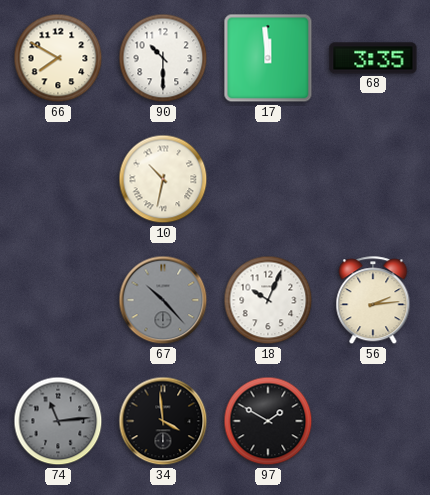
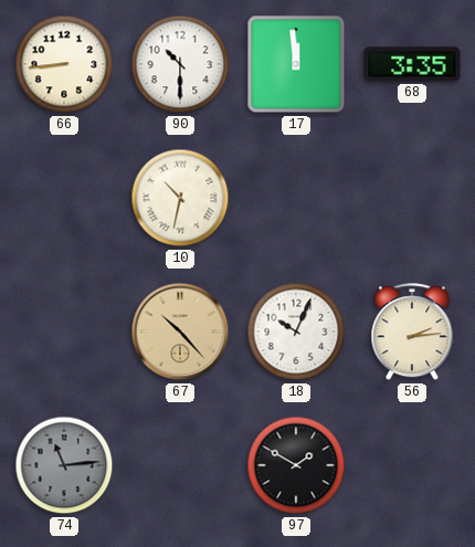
66: 7:50 -> 8:44
67 dial: grey -> champagne
34: 3:59 -> none
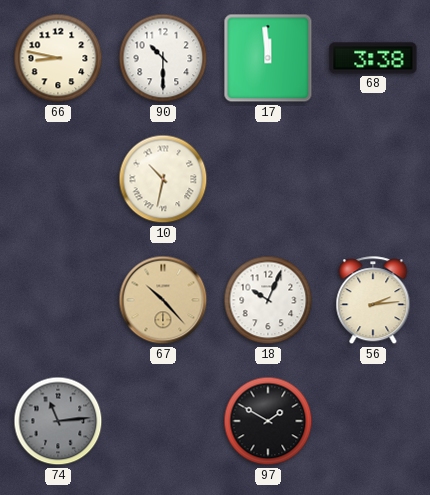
66: 8:44 -> 8:47
68: 3:35 -> 3:38
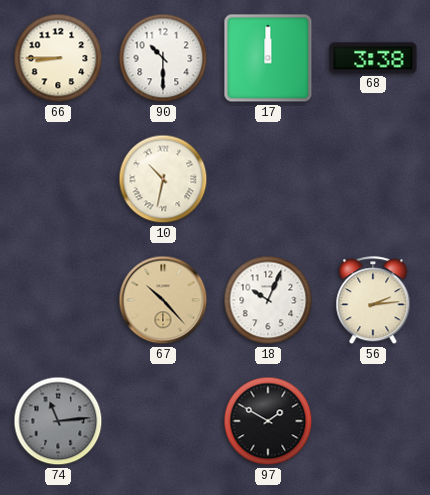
66: 8:47 -> 8:45
17: 11:59 -> 12:00
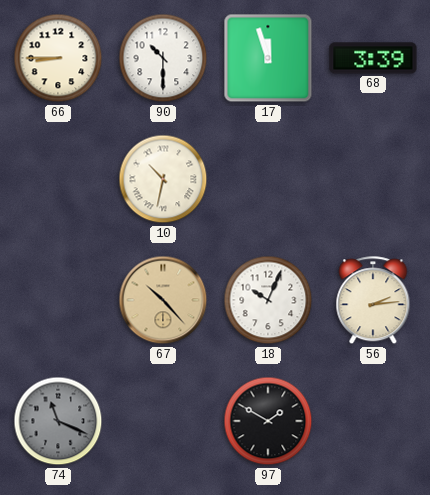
17: 12:00 -> 11:57
68: 3:38 -> 3:39
74: 11:14 -> 11:19
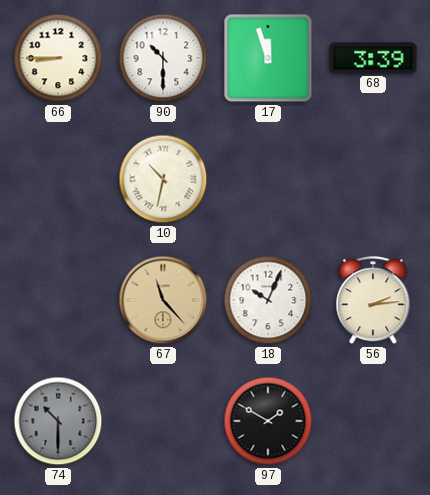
67: 10:23 -> 11:23
74: 11:19 -> 10:30
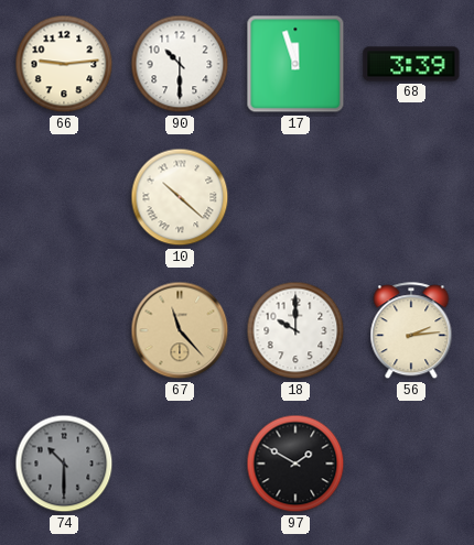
66: 8:45 -> 9:14
10: 10:32 -> 10:22
18: 10:04 -> 10:00
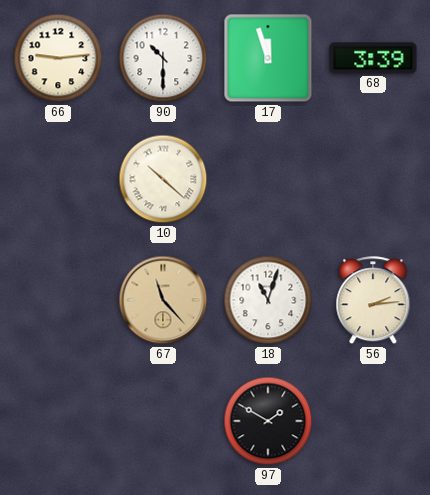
18: 10:00 -> 11:03
74: 10:30 -> none
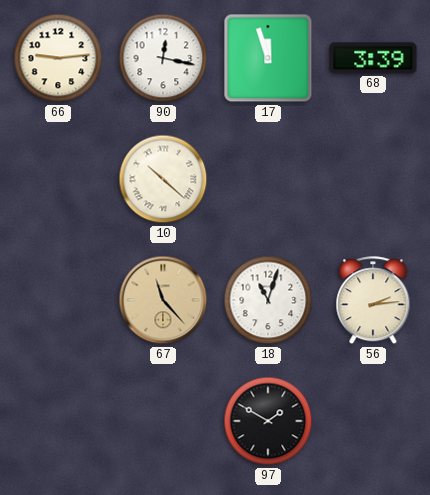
90: 10:30 -> 12:17
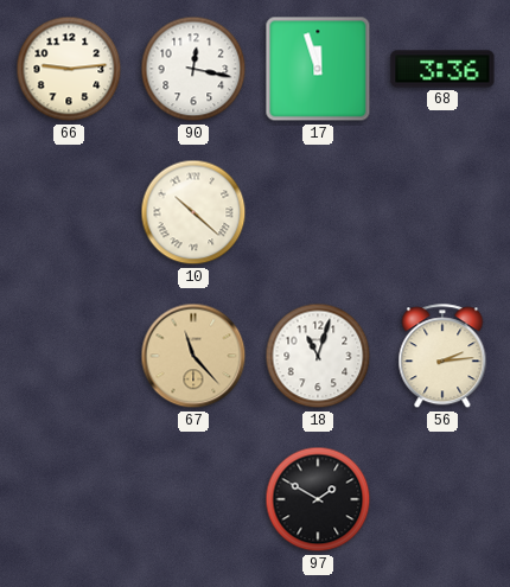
68: 3:39 -> 3:36
